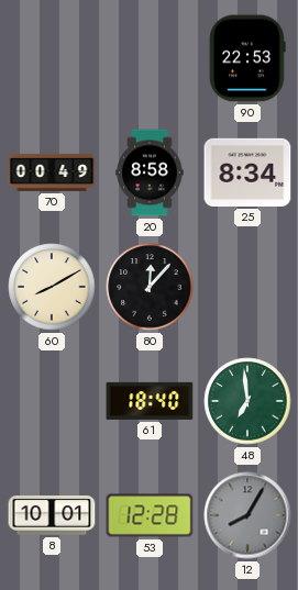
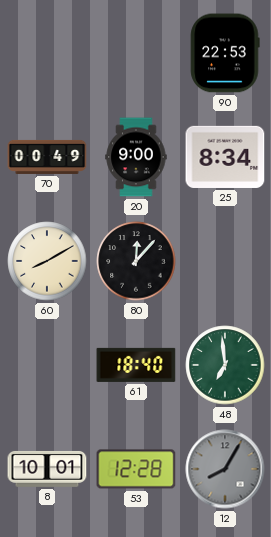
20: 8:58 -> 9:00
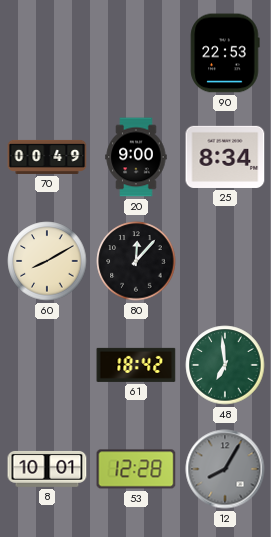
61: 18:40 -> 18:42
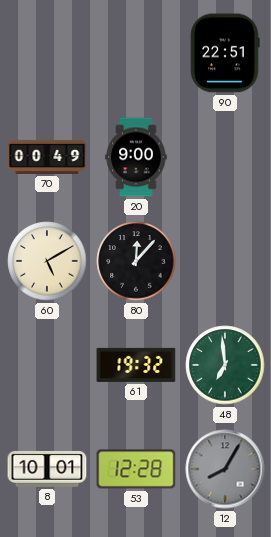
90: 22:53 -> 22:51
25: 8:34 -> none
60: 8:10 -> 5:10
61: 18:42 -> 19:32
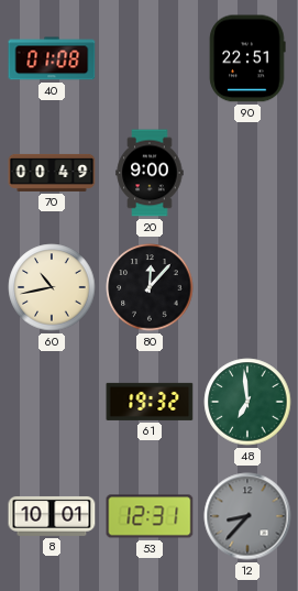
40: none -> 01:08
60: 5:10 -> 10:43
53: 12:28 -> 12:31
12: 8:05 -> 8:37
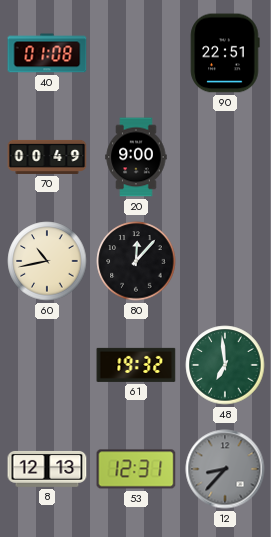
8: 10:01 -> 12:13
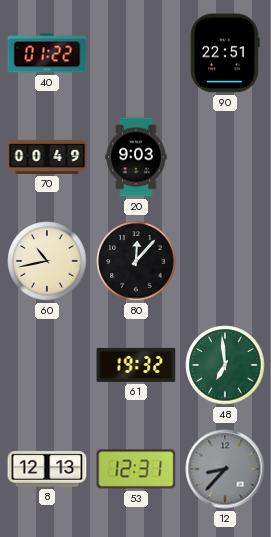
40: 01:08 -> 01:22
20: 9:00 -> 9:03
